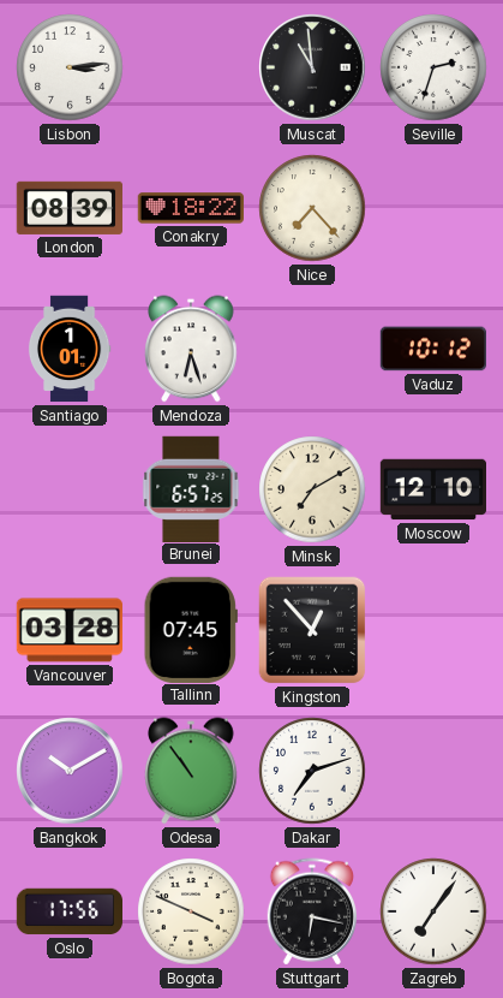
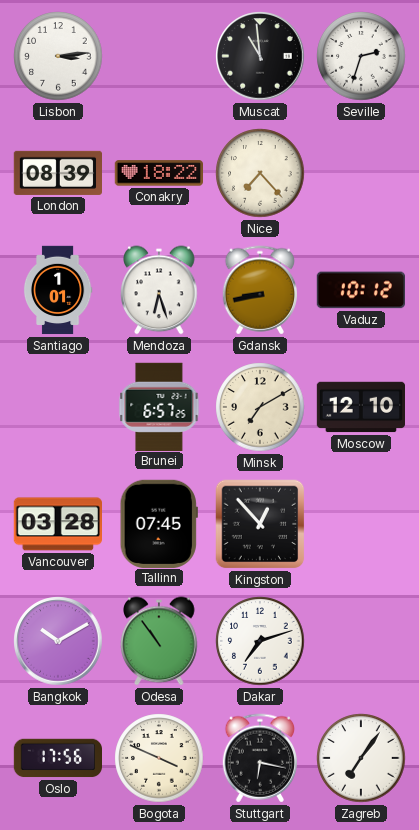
Gdansk: none -> 8:43
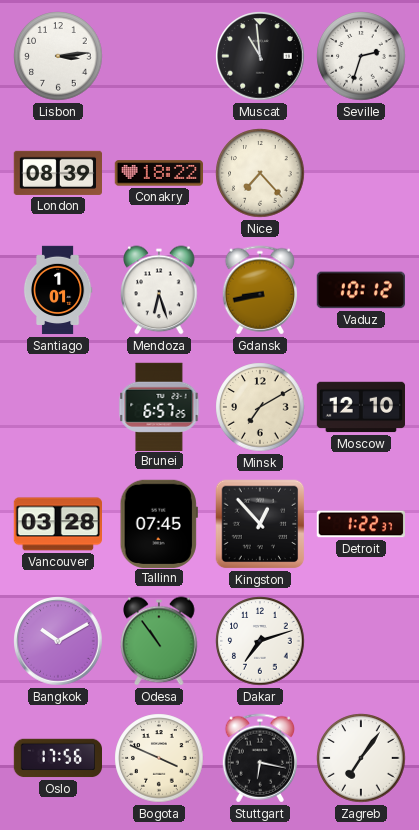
Detroit: none -> 1:22
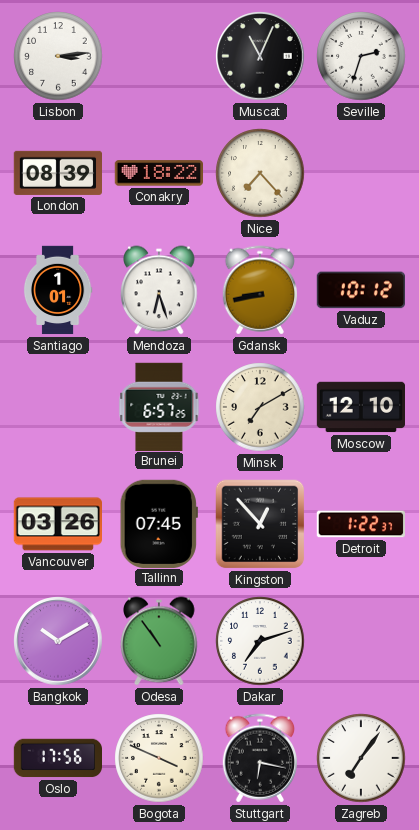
Muscat: 10:59 -> 11:04
Vancouver: 03:28 -> 03:26
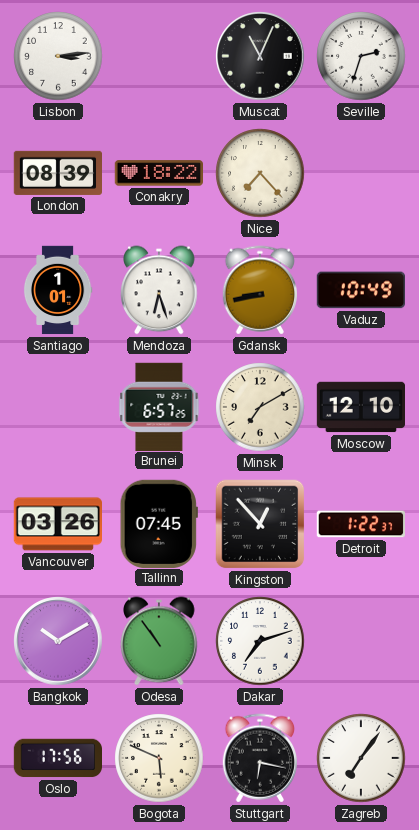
Vaduz: 10:12 -> 10:49
Bogota: 3:49 -> 5:49
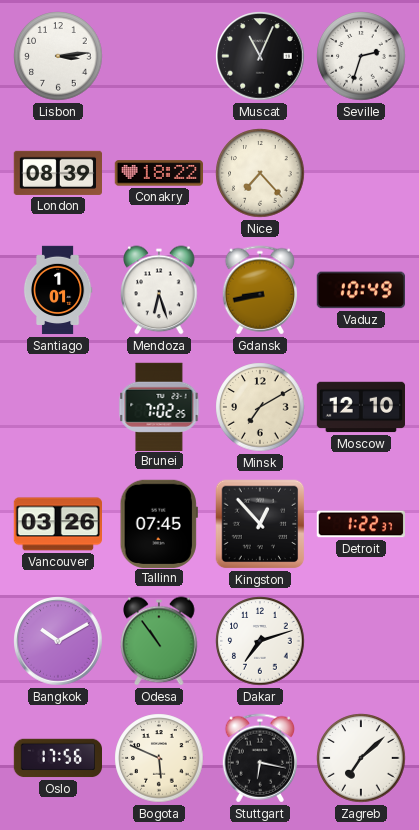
Brunei: 6:57 -> 7:02
Zagreb: 7:06 -> 7:08
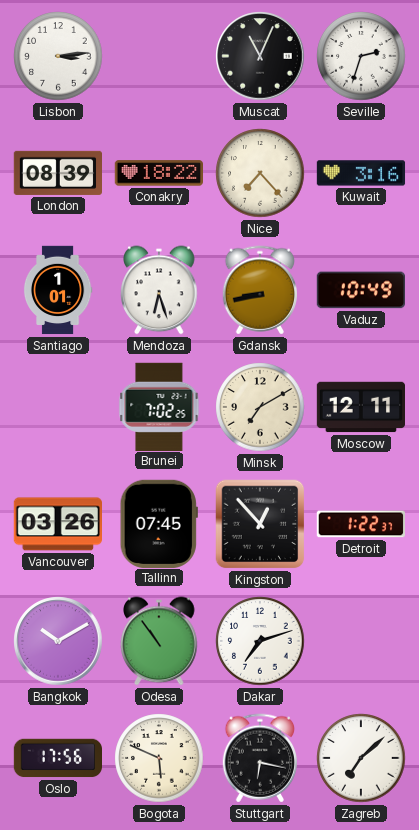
Kuwait: none -> 3:16
Moscow: 12:10 -> 12:11
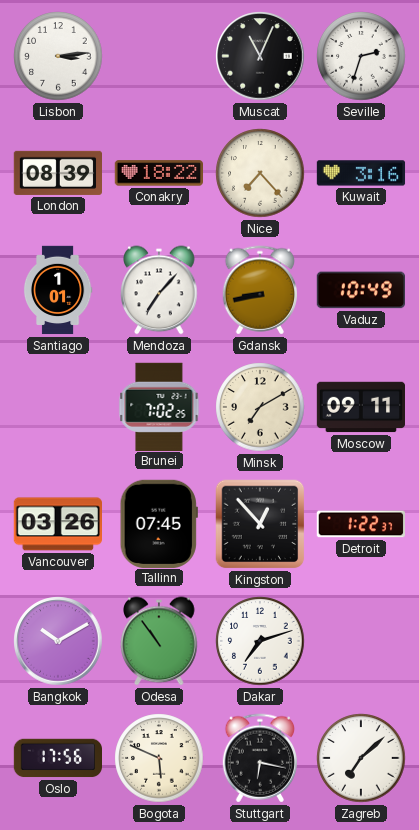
Mendoza: 6:27 -> 7:07
Moscow: 12:11 -> 09:11
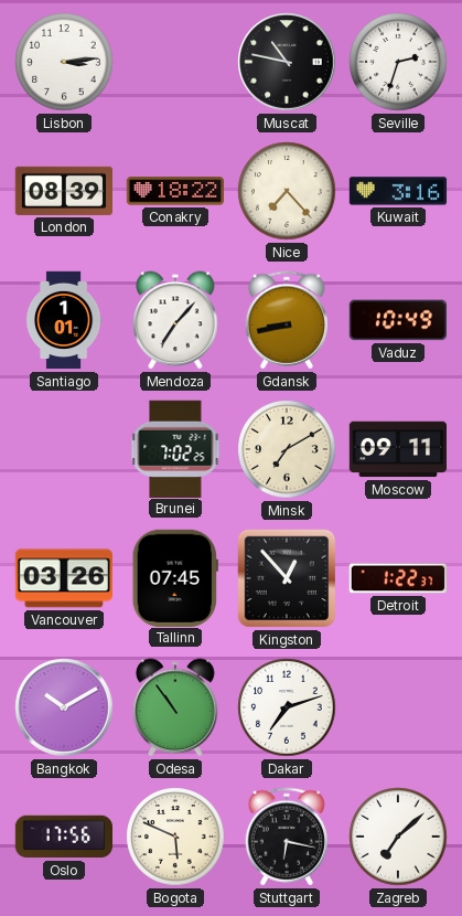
Muscat: 11:04 -> 10:47
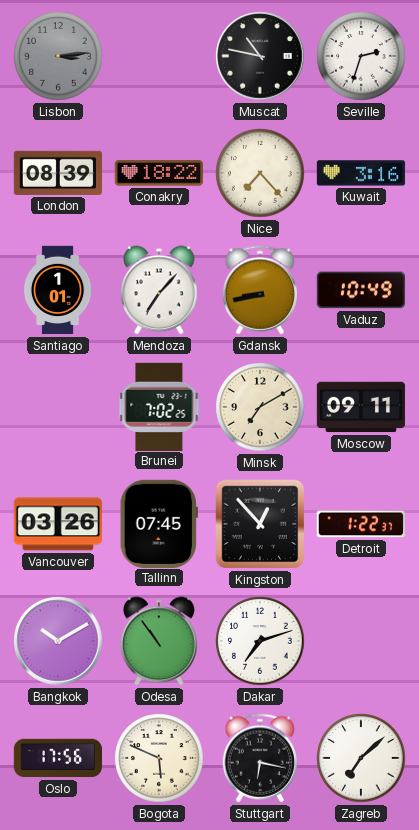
Lisbon dial: white -> grey
